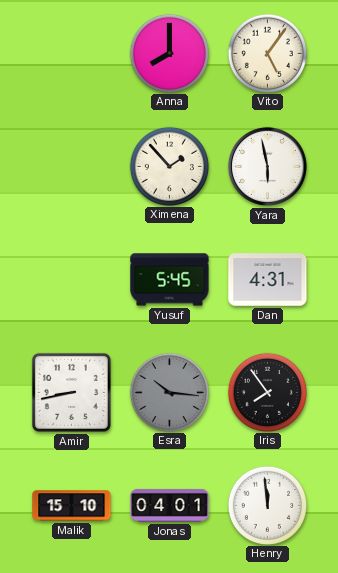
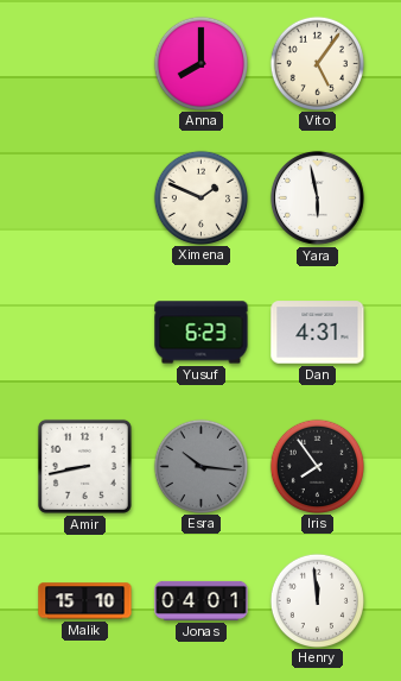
Ximena: 1:53 -> 1:49
Yusuf: 5:45 -> 6:23
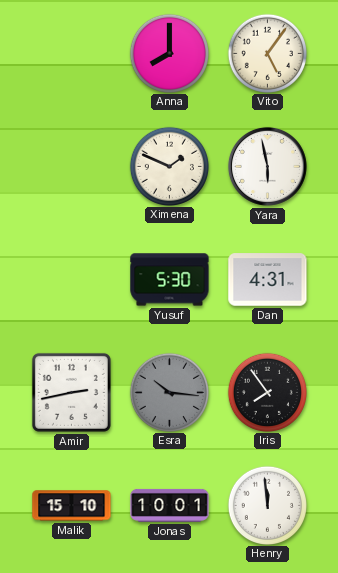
Yusuf: 6:23 -> 5:30
Amir: 8:43 -> 2:43
Jonas: 04:01 -> 10:01
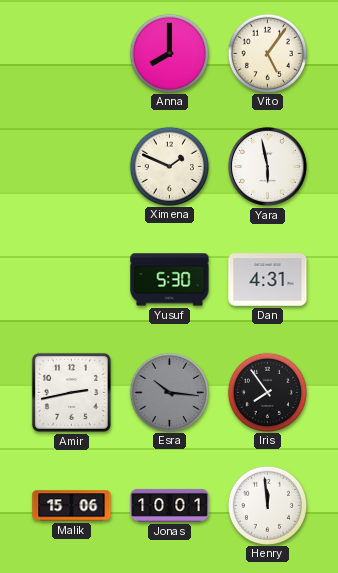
Malik: 15:10 -> 15:06
